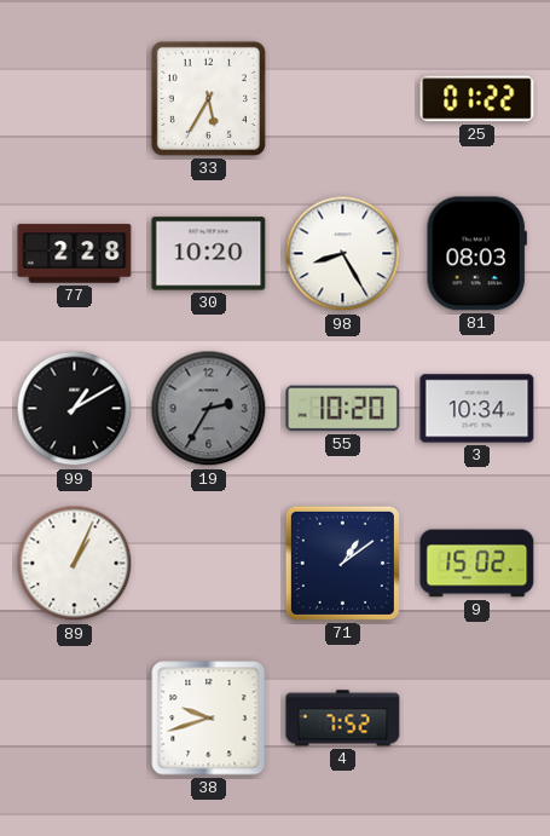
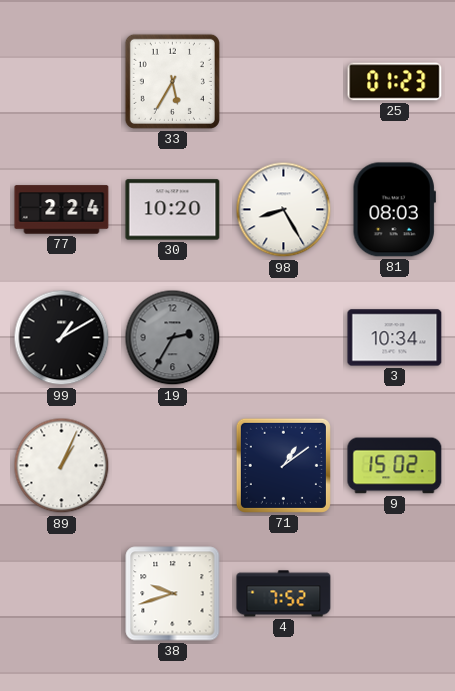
25: 01:22 -> 01:23
77: 2:28 -> 2:24
55: 10:20 -> none
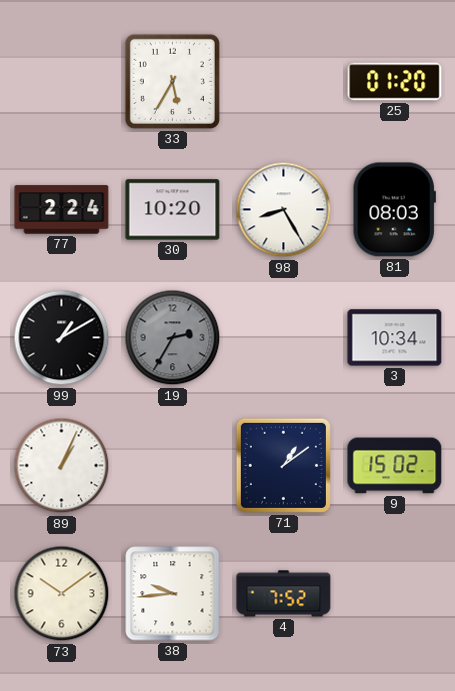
25: 01:23 -> 01:20
73: none -> 10:09
38: 9:42 -> 9:44
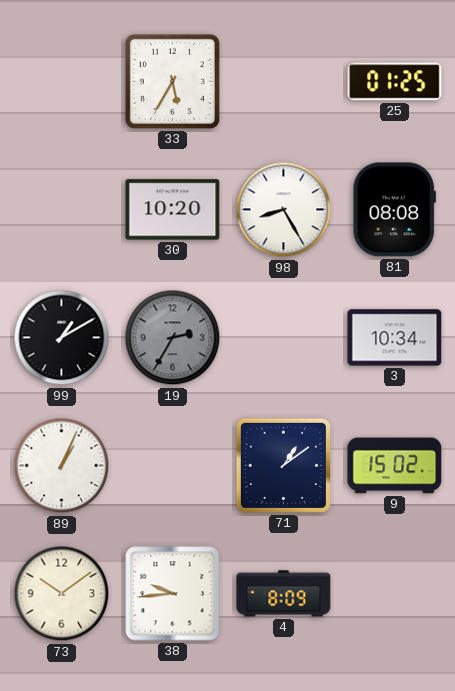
25: 01:20 -> 01:25
77: 2:24 -> none
81: 08:03 -> 08:08
4: 7:52 -> 8:09
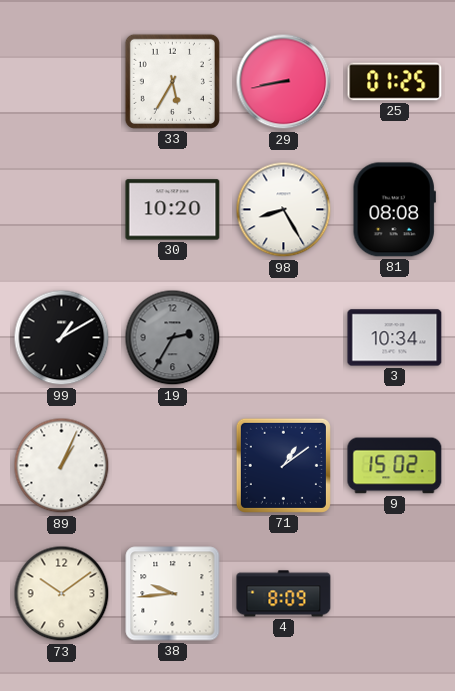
29: none -> 8:43
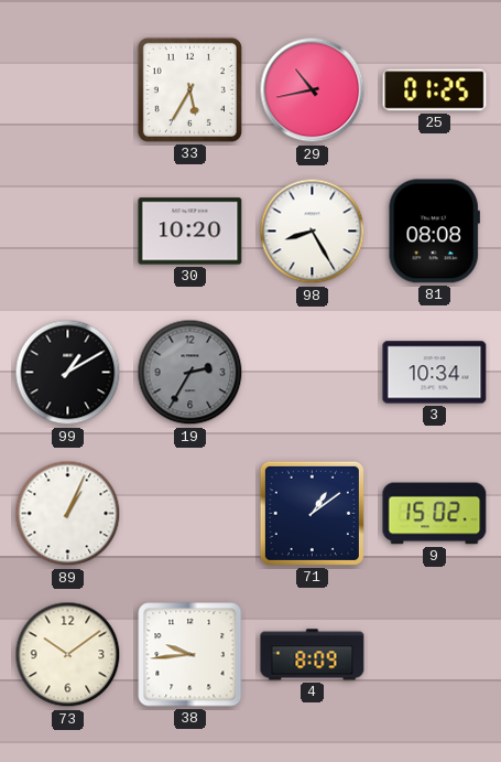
29: 8:43 -> 10:43
